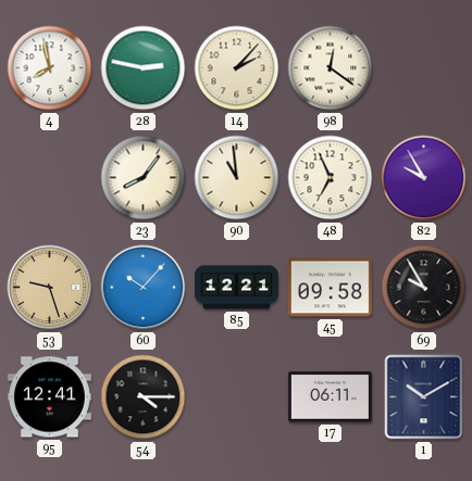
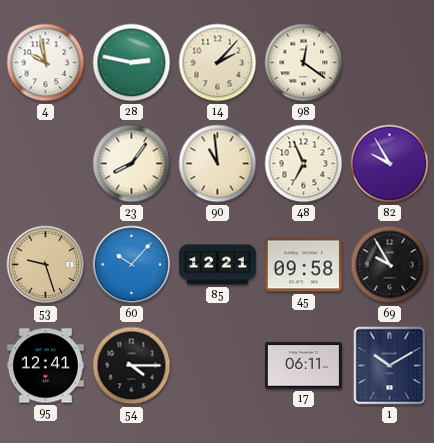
4: 7:58 -> 9:58
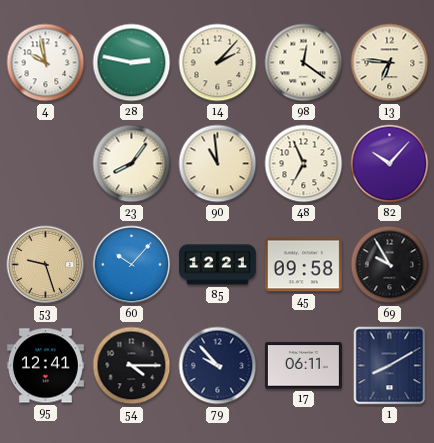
13: none -> 6:46
82: 9:55 -> 10:07
79: none -> 9:53
1: 10:10 -> 8:10
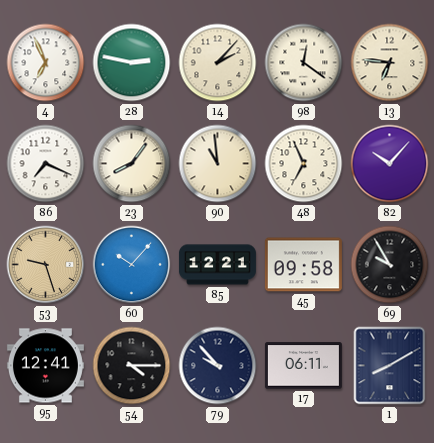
4: 9:58 -> 6:56
86: none -> 7:19
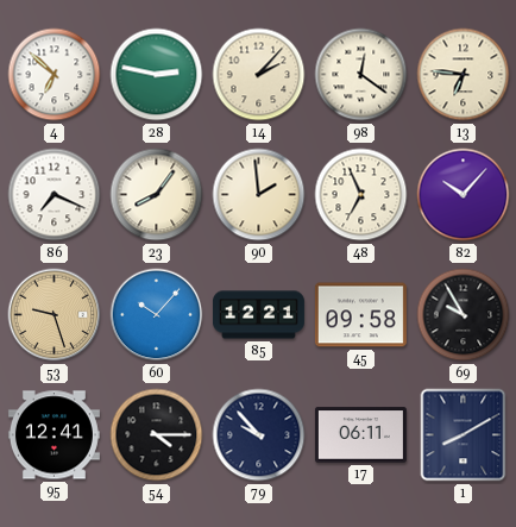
4: 6:56 -> 6:52
90: 10:59 -> 1:59
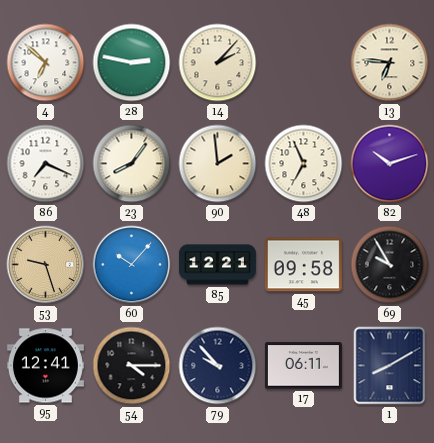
98: 12:21 -> none
82: 10:07 -> 10:12
